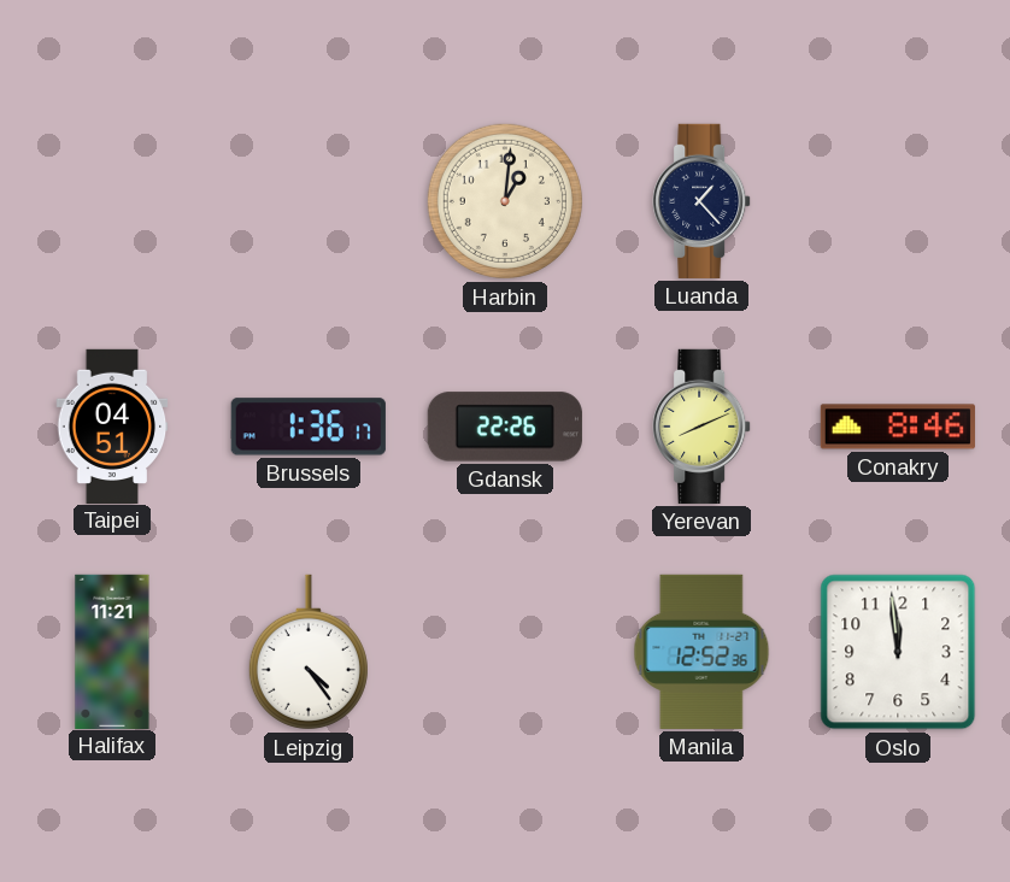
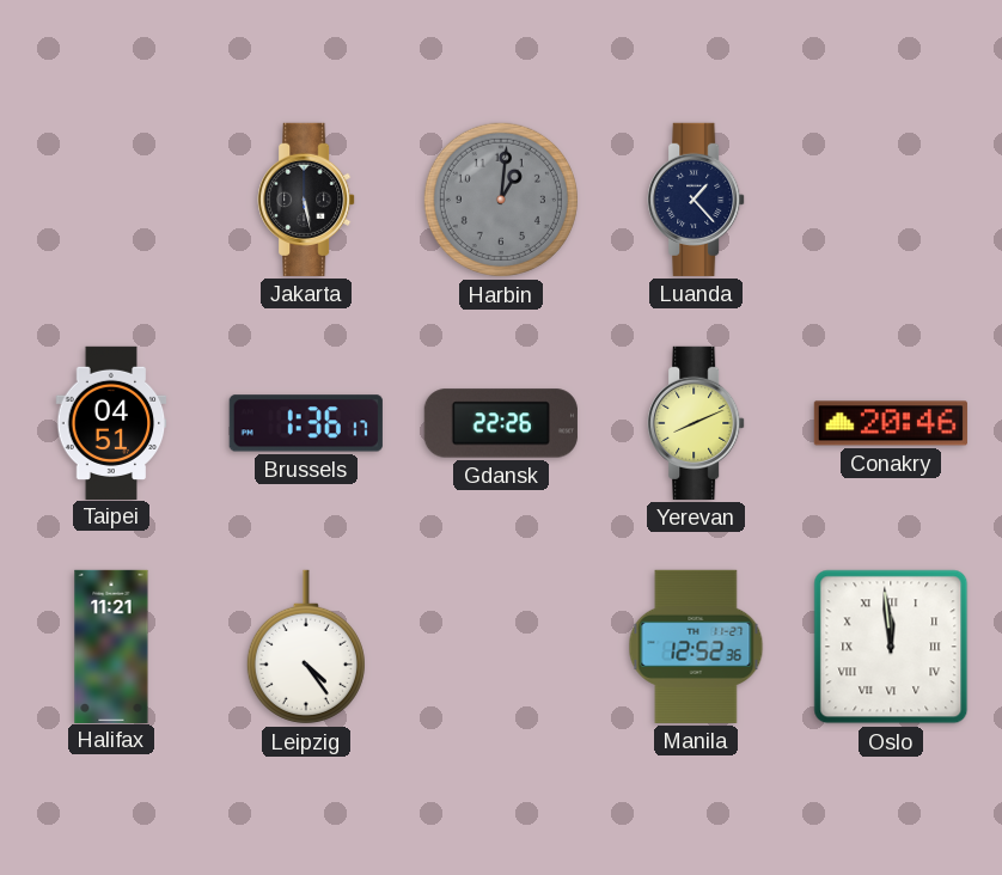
Jakarta: none -> 5:28
Harbin dial: cream -> grey
Conakry: 8:46 -> 20:46
Oslo numerals: Arabic -> Roman
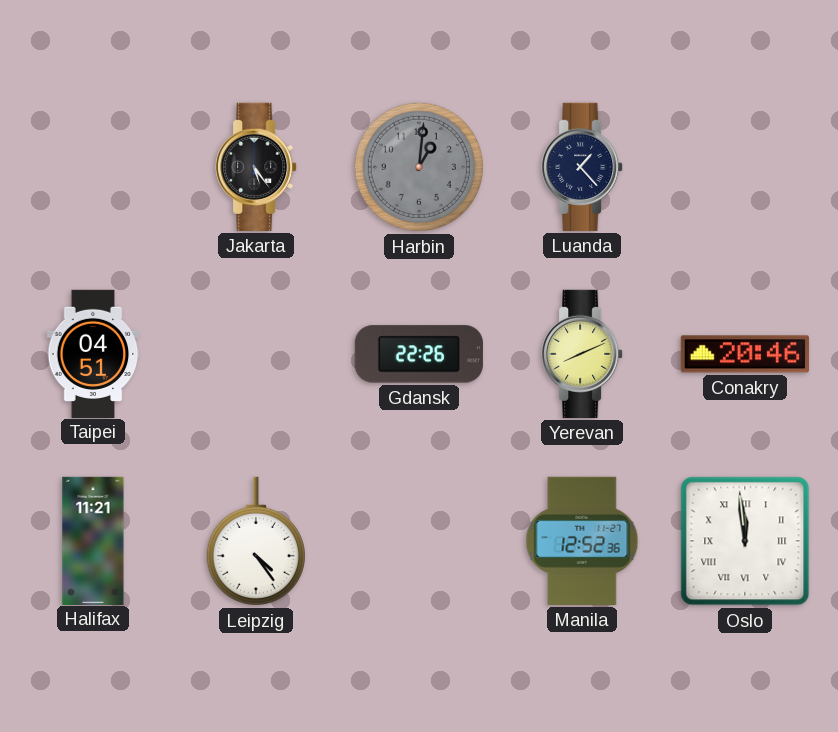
Jakarta: 5:28 -> 5:24
Brussels: 1:36 -> none
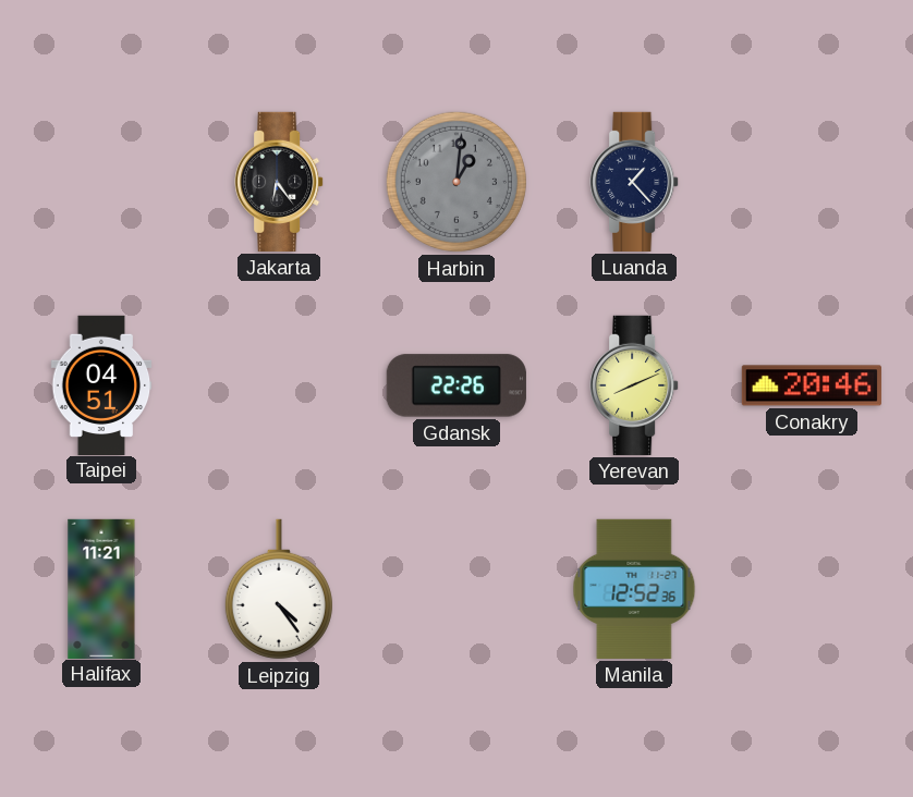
Jakarta: 5:24 -> 6:24
Oslo: 11:59 -> none
